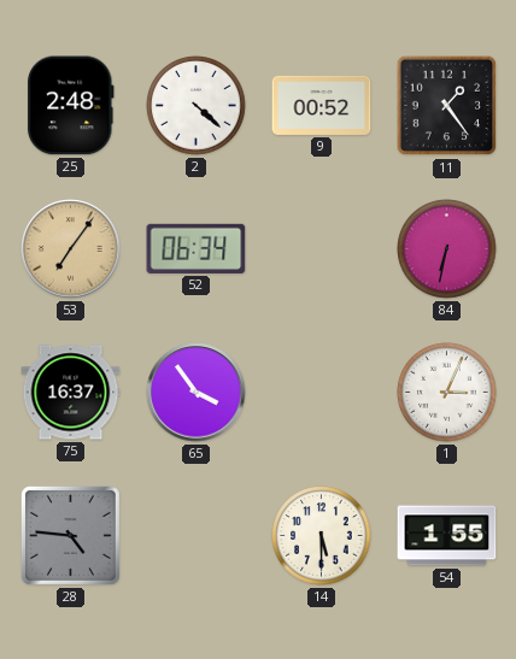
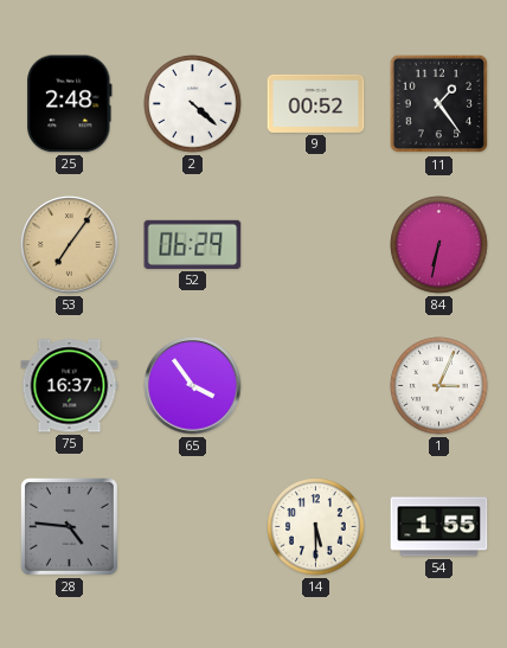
52: 06:34 -> 06:29
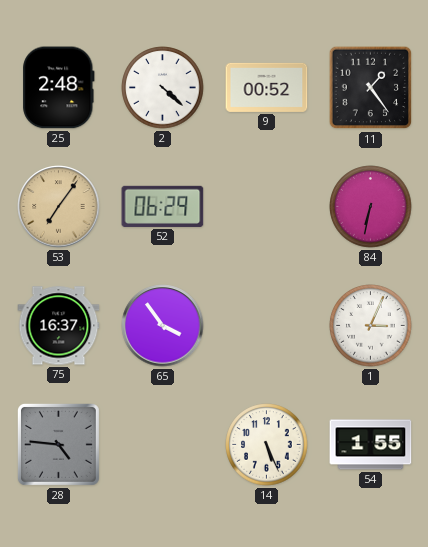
14: 5:30 -> 5:26
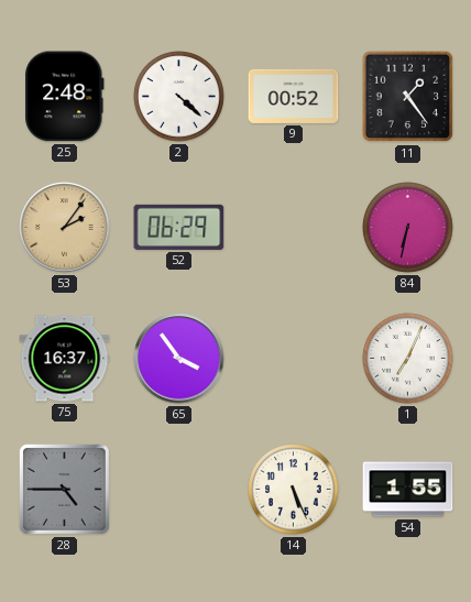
53: 7:06 -> 2:06
1: 3:04 -> 7:04
28: 4:46 -> 4:45
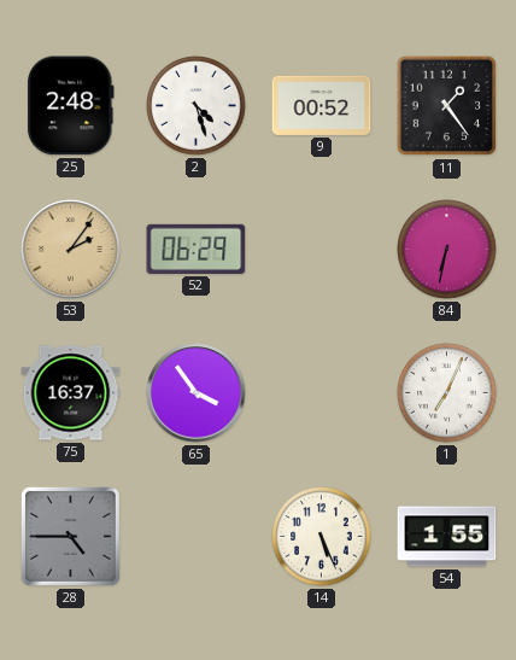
2: 4:22 -> 4:27
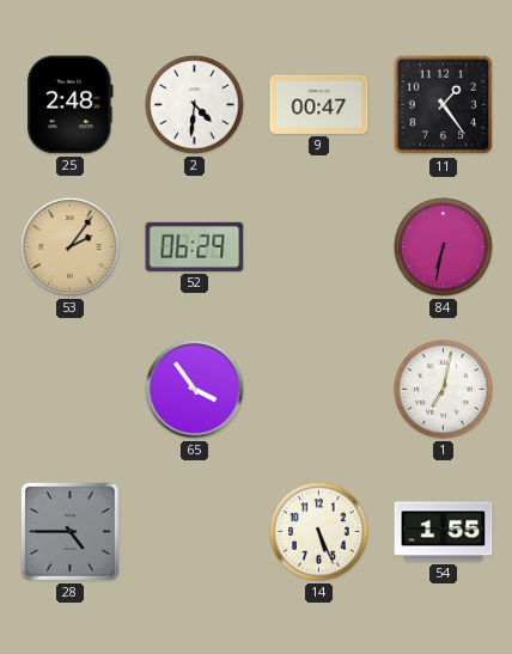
2: 4:27 -> 4:31
9: 00:52 -> 00:47
75: 16:37 -> none
1: 7:04 -> 7:02
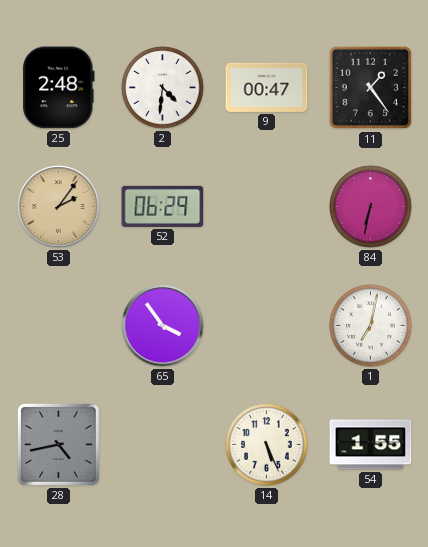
28: 4:45 -> 4:43
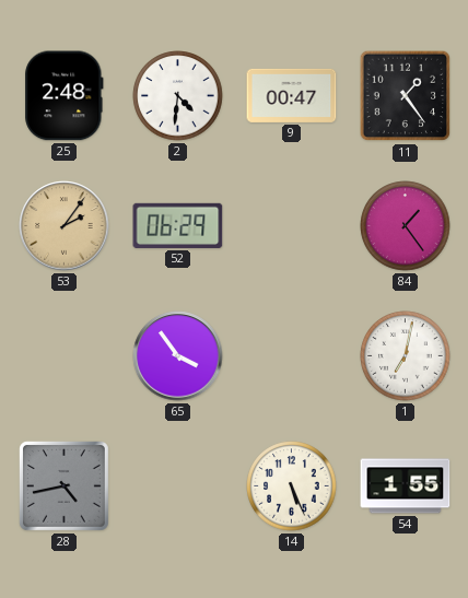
84: 6:32 -> 1:24
